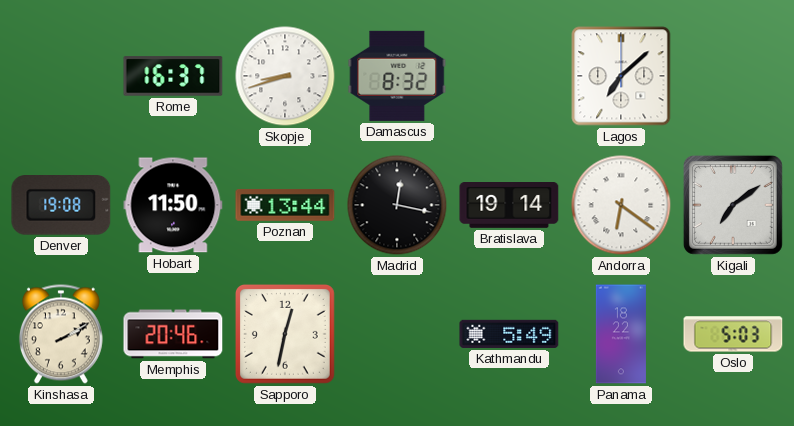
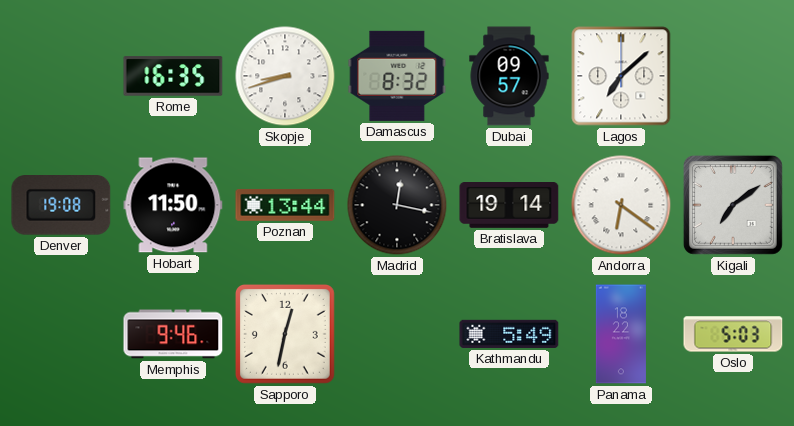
Rome: 16:37 -> 16:35
Dubai: none -> 09:57
Kinshasa: 2:10 -> none
Memphis: 20:46 -> 9:46
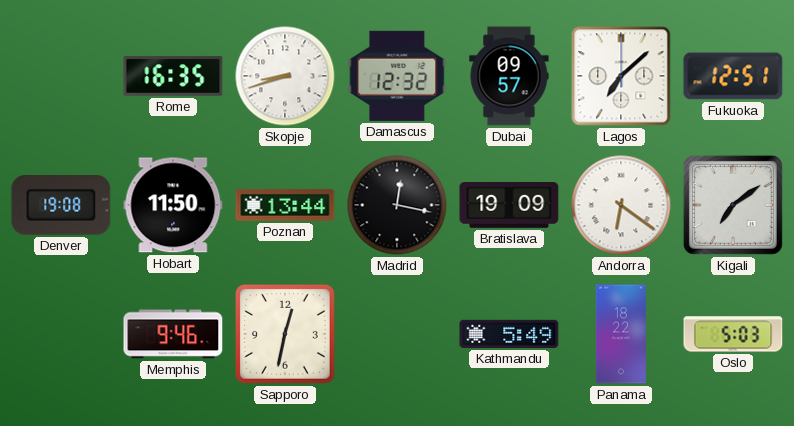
Damascus: 8:32 -> 12:32
Fukuoka: none -> 12:51
Bratislava: 19:14 -> 19:09
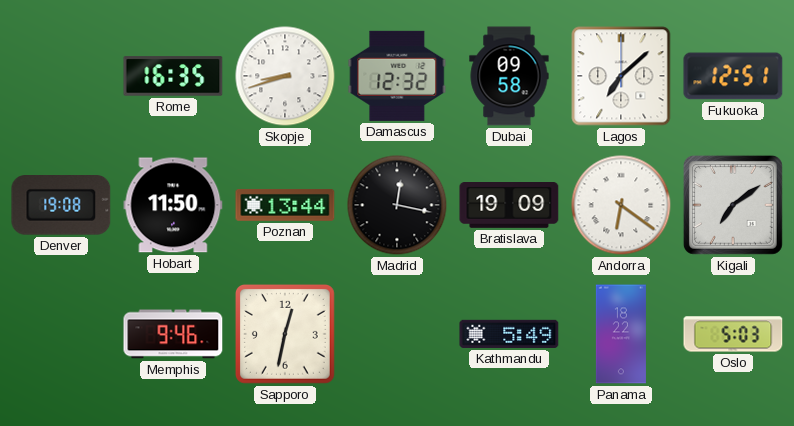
Dubai: 09:57 -> 09:58
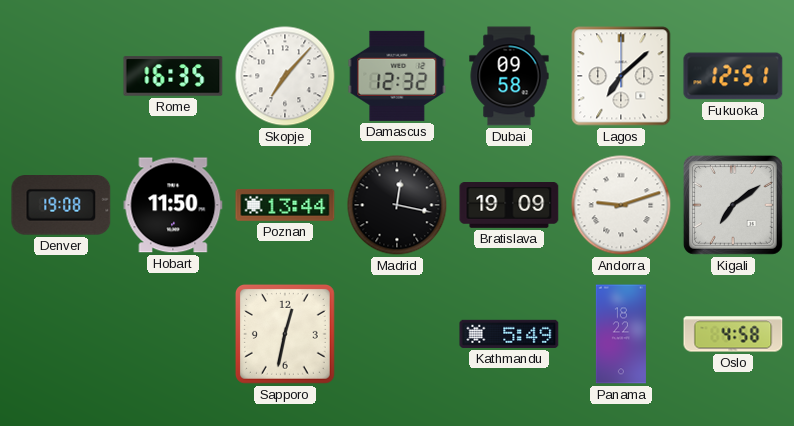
Skopje: 8:42 -> 7:07
Andorra: 6:21 -> 9:12
Memphis: 9:46 -> none
Oslo: 5:03 -> 4:58
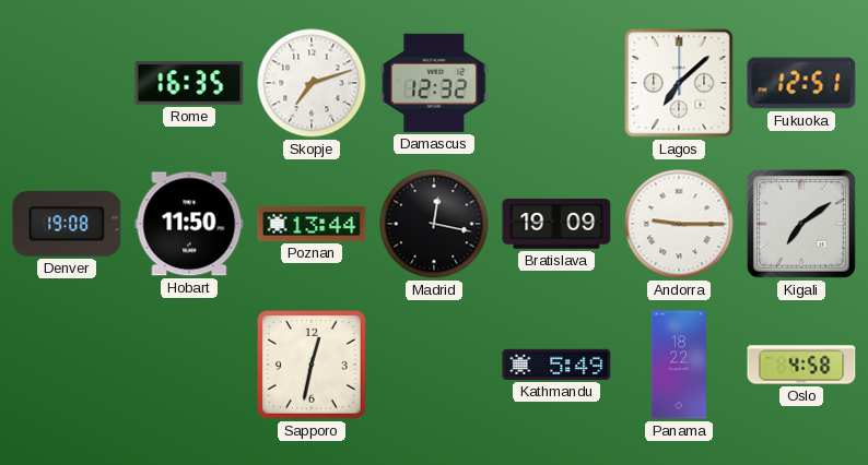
Skopje: 7:07 -> 7:12
Dubai: 09:58 -> none
Andorra: 9:12 -> 9:15
